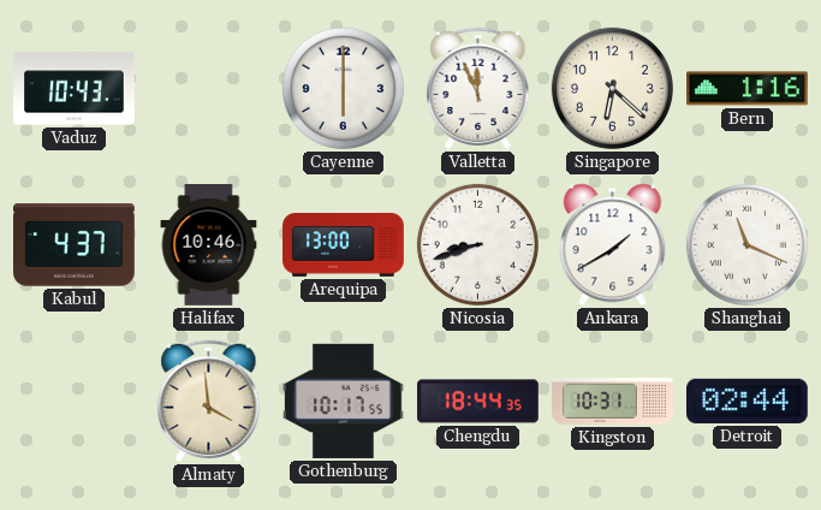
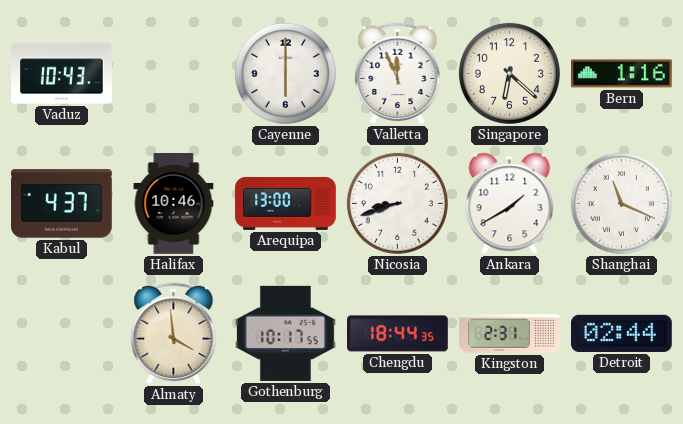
Kingston: 10:31 -> 2:31
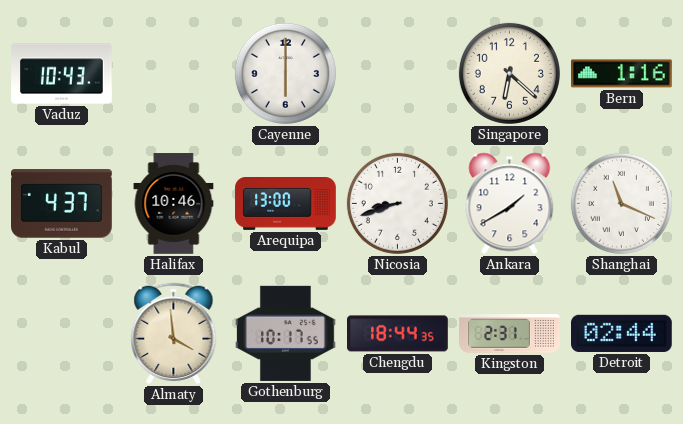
Valletta: 11:56 -> none
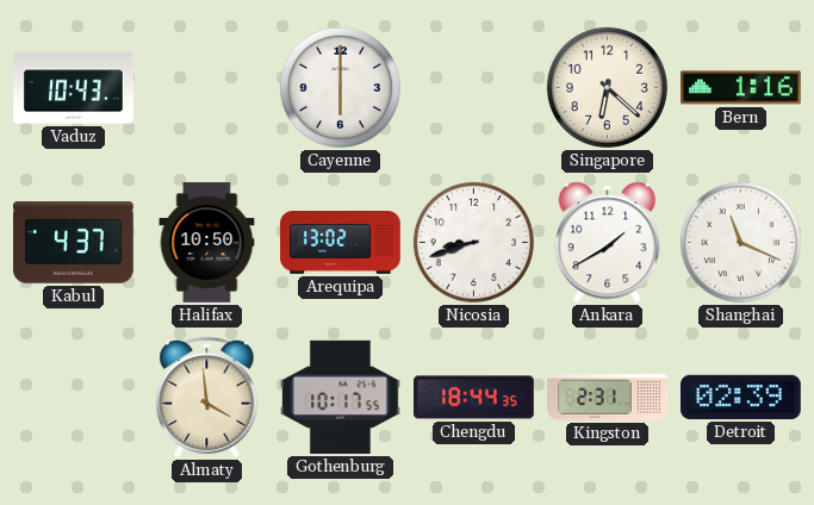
Halifax: 10:46 -> 10:50
Arequipa: 13:00 -> 13:02
Detroit: 02:44 -> 02:39
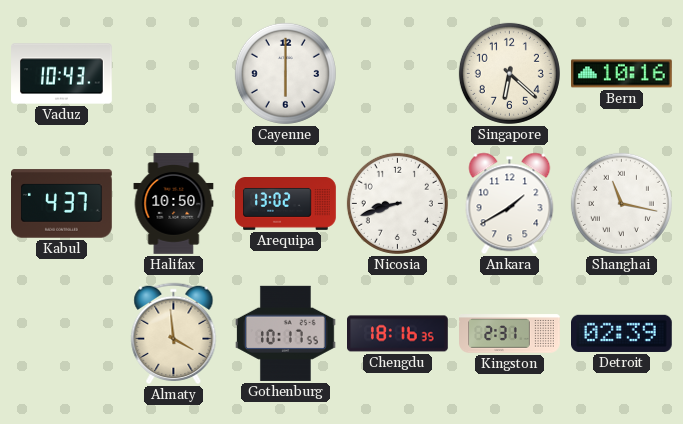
Bern: 1:16 -> 10:16
Shanghai: 11:19 -> 11:17
Chengdu: 18:44 -> 18:16
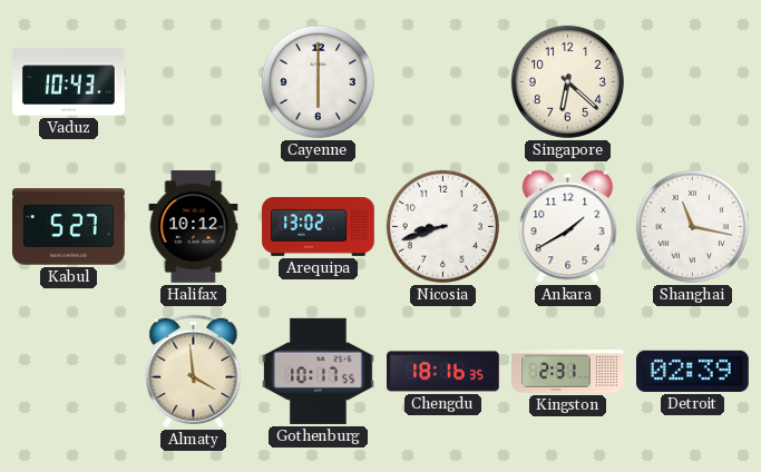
Bern: 10:16 -> none
Kabul: 4:37 -> 5:27
Halifax: 10:50 -> 10:12
